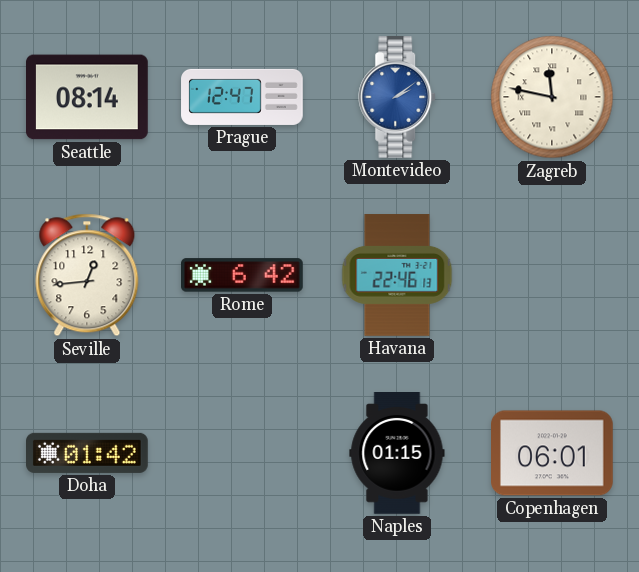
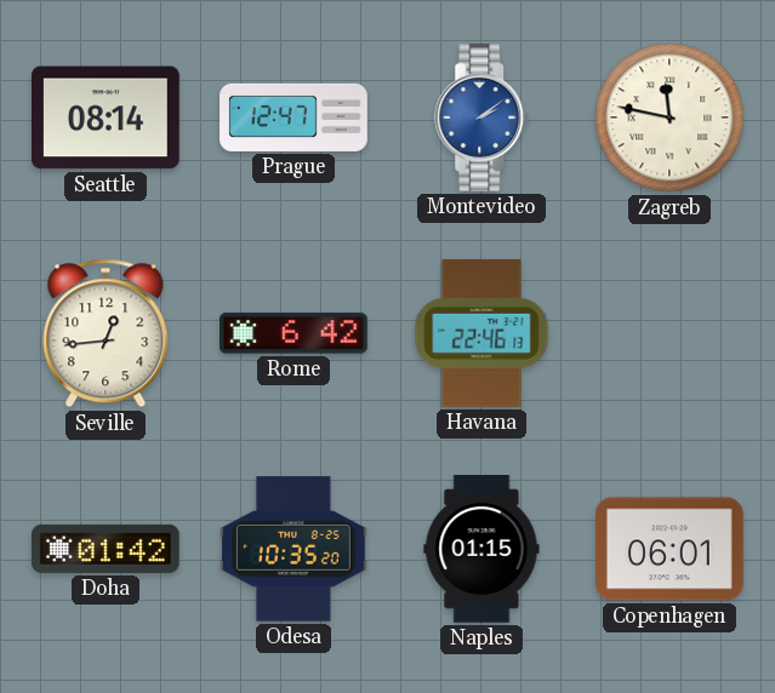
Odesa: none -> 10:35
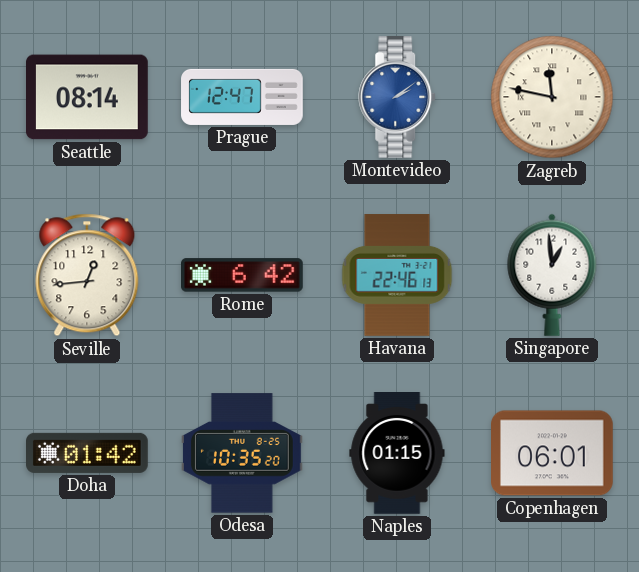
Singapore: none -> 12:59
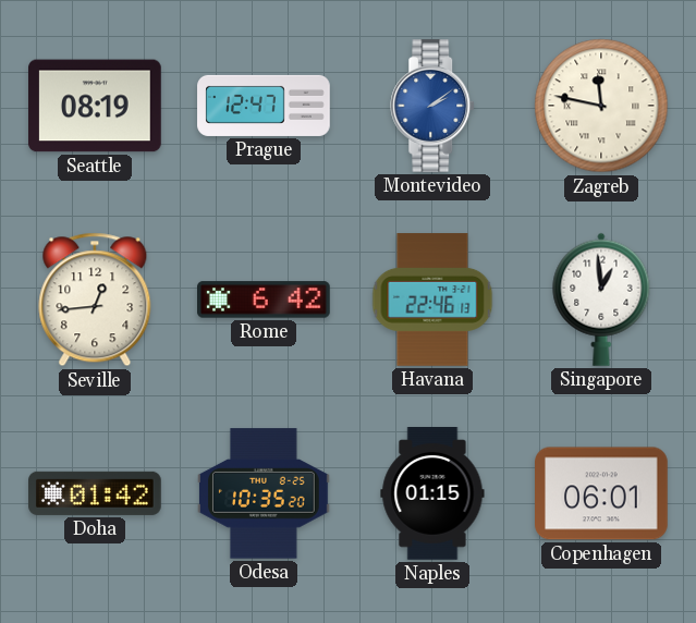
Seattle: 08:14 -> 08:19
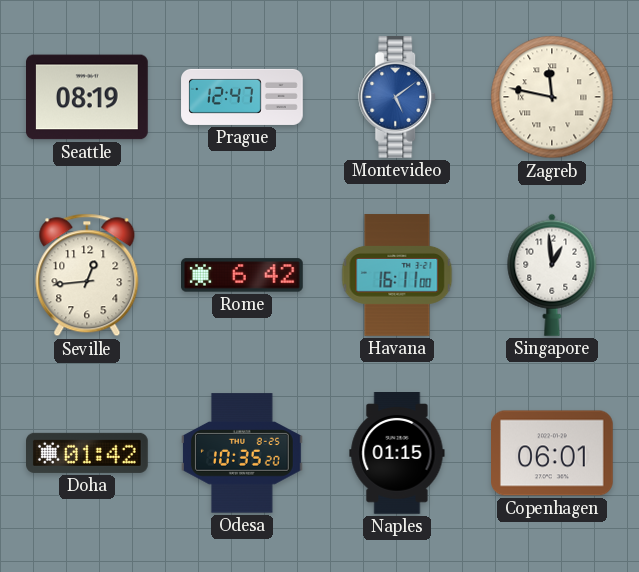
Montevideo: 2:09 -> 5:09
Havana: 22:46 -> 16:11
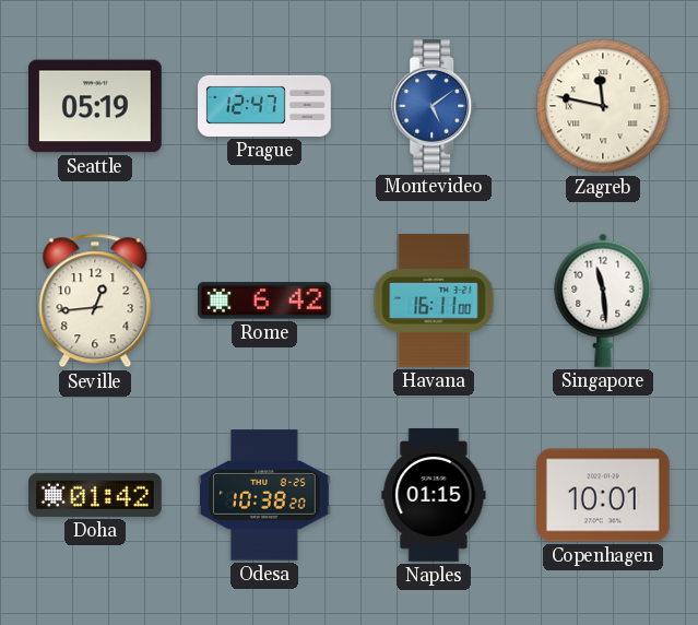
Seattle: 08:19 -> 05:19
Singapore: 12:59 -> 11:29
Odesa: 10:35 -> 10:38
Copenhagen: 06:01 -> 10:01
